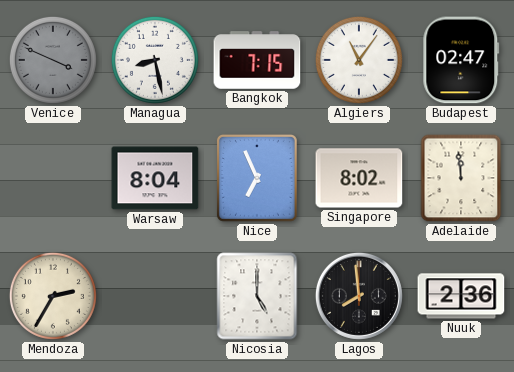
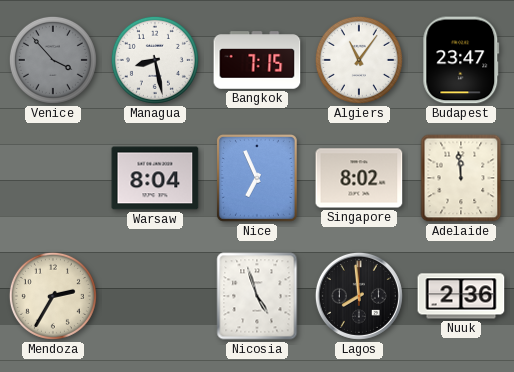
Venice: 3:49 -> 3:53
Budapest: 02:47 -> 23:47
Nicosia: 5:00 -> 4:57
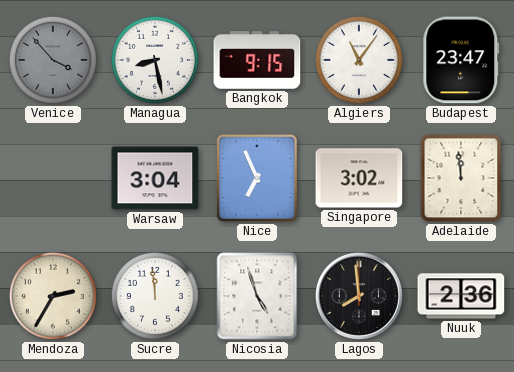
Bangkok: 7:15 -> 9:15
Warsaw: 8:04 -> 3:04
Singapore: 8:02 -> 3:02
Sucre: none -> 11:59
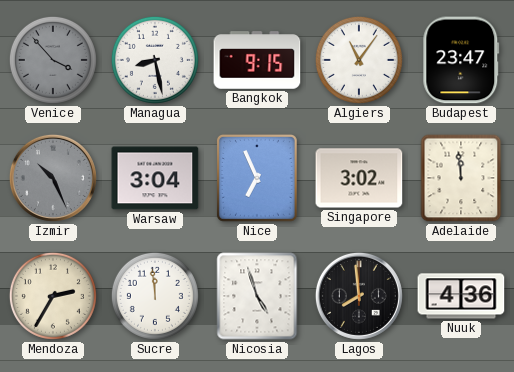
Izmir: none -> 10:26
Nuuk: 2:36 -> 4:36
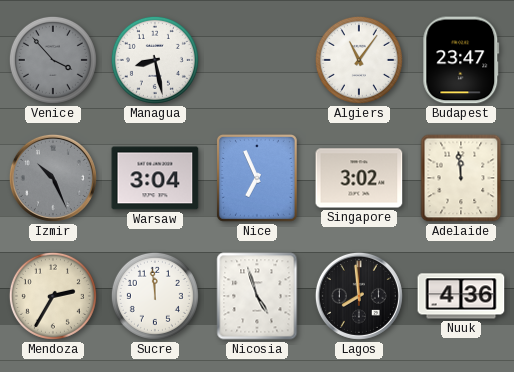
Bangkok: 9:15 -> none
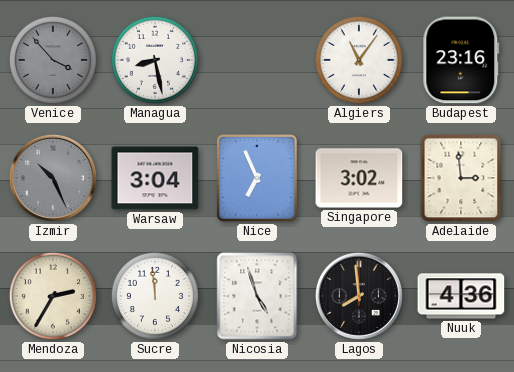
Budapest: 23:47 -> 23:16
Adelaide: 11:59 -> 2:59
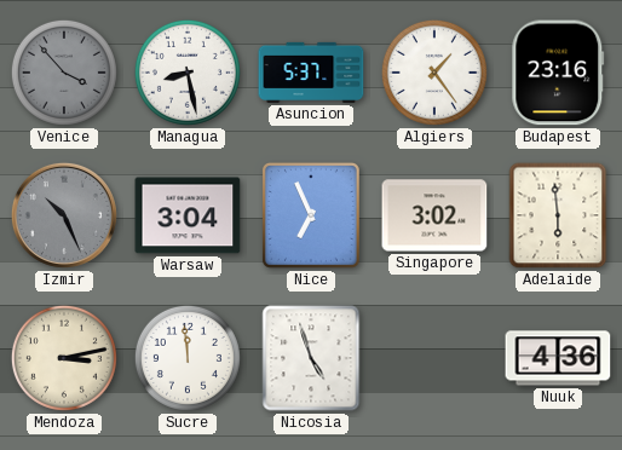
Asuncion: none -> 5:37
Algiers: 11:06 -> 1:24
Adelaide: 2:59 -> 5:59
Mendoza: 2:35 -> 3:13
Lagos: 7:59 -> none
